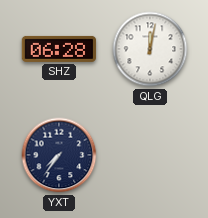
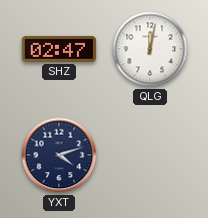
SHZ: 06:28 -> 02:47
YXT: 7:36 -> 4:12
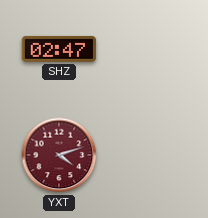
QLG: 12:02 -> none
YXT dial: navy -> burgundy
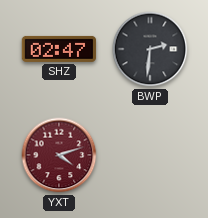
BWP: none -> 2:31
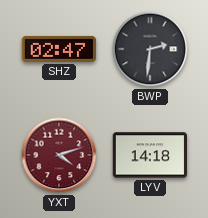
LYV: none -> 14:18
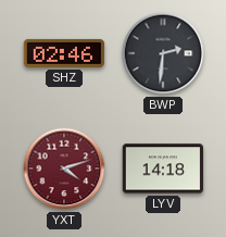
SHZ: 02:47 -> 02:46
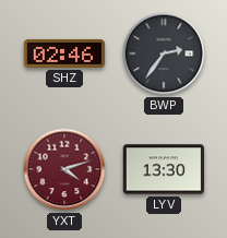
BWP: 2:31 -> 2:36
LYV: 14:18 -> 13:30
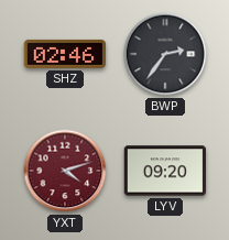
LYV: 13:30 -> 09:20
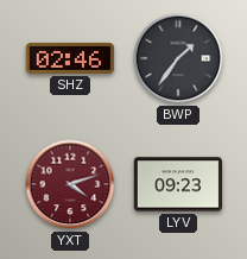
BWP: 2:36 -> 1:36
LYV: 09:20 -> 09:23
